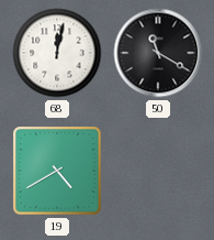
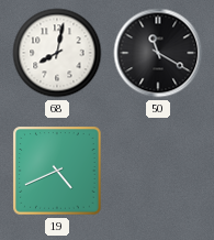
68: 12:02 -> 8:02
19: 4:40 -> 4:41
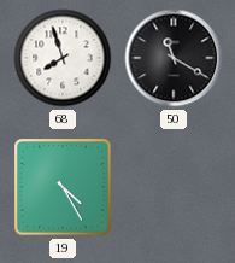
68: 8:02 -> 7:57
19: 4:41 -> 4:25
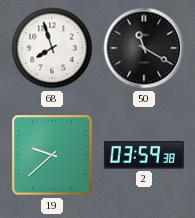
19: 4:25 -> 9:38
2: none -> 03:59
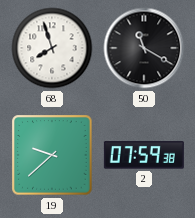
2: 03:59 -> 07:59
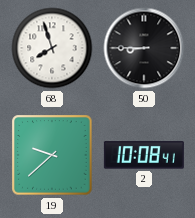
50: 11:20 -> 8:45
2: 07:59 -> 10:08
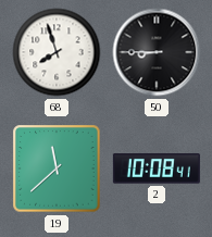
19: 9:38 -> 11:38
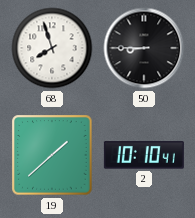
19: 11:38 -> 1:38
2: 10:08 -> 10:10
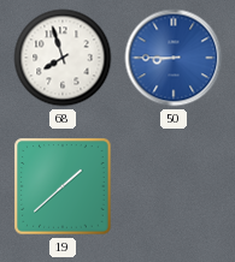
50 dial: black -> blue
2: 10:10 -> none
